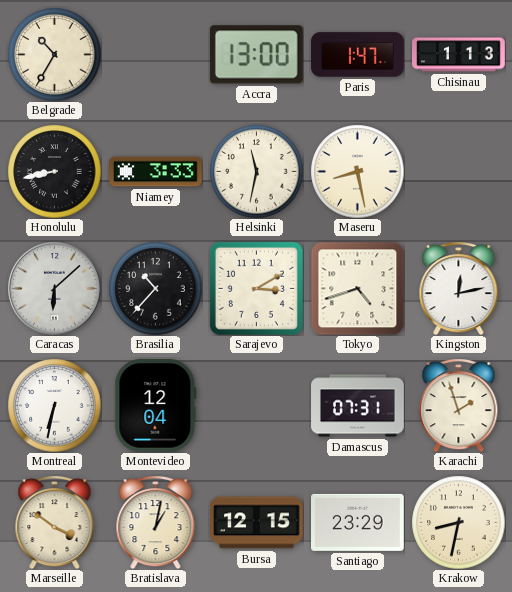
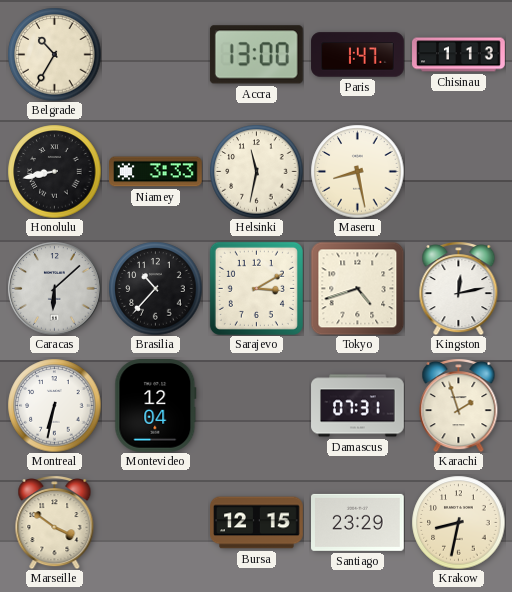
Bratislava: 1:02 -> none
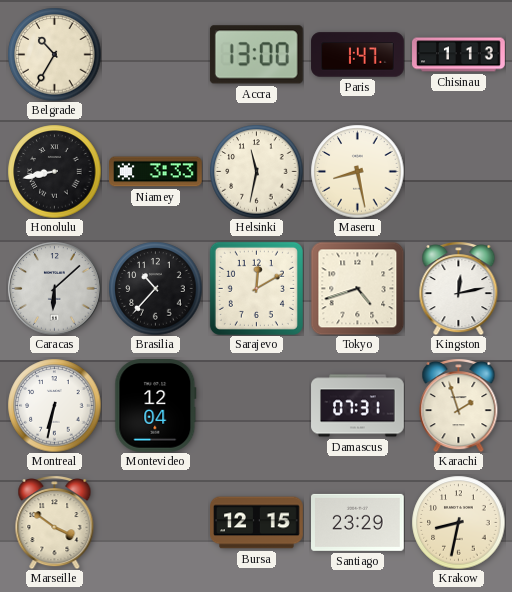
Sarajevo: 3:10 -> 12:10
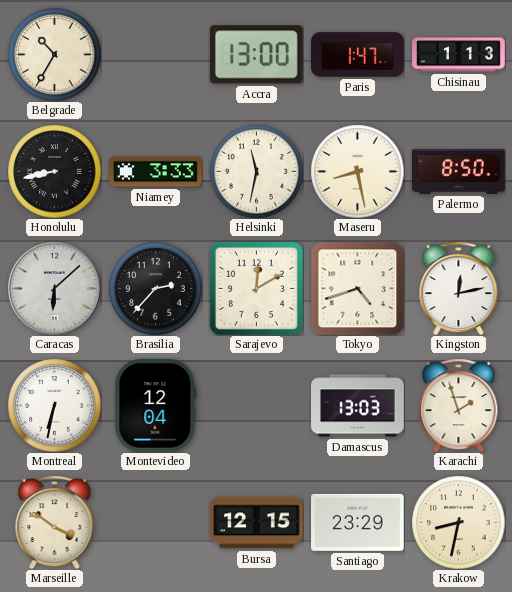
Palermo: none -> 8:50
Brasilia: 10:37 -> 2:37
Damascus: 07:31 -> 13:03
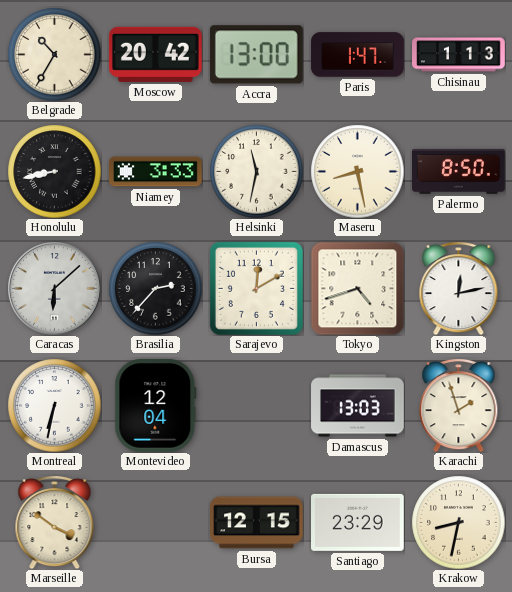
Moscow: none -> 20:42
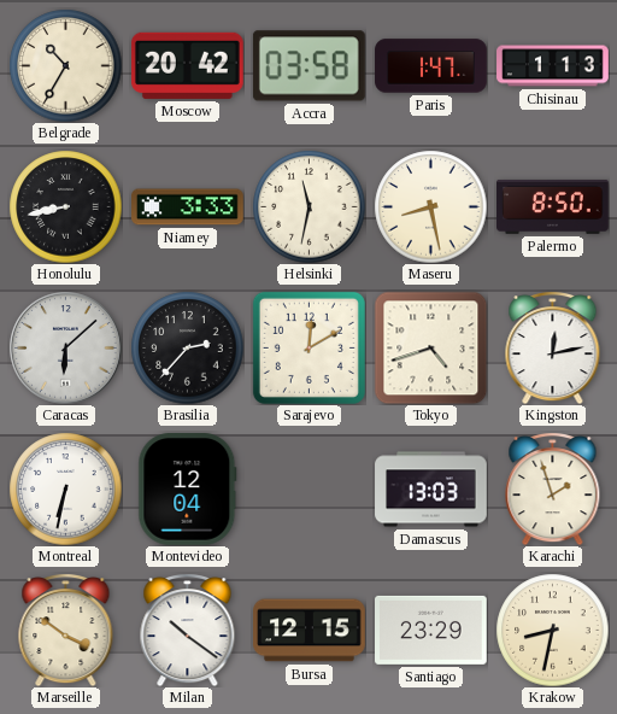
Accra: 13:00 -> 03:58
Milan: none -> 10:21
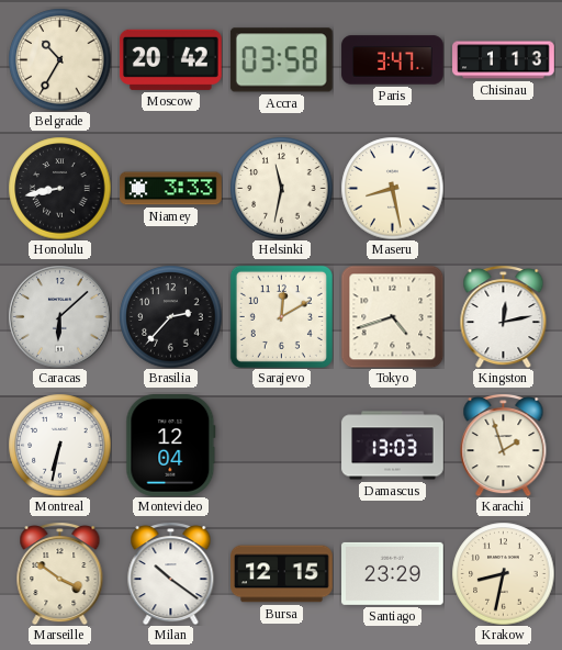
Paris: 1:47 -> 3:47
Palermo: 8:50 -> none
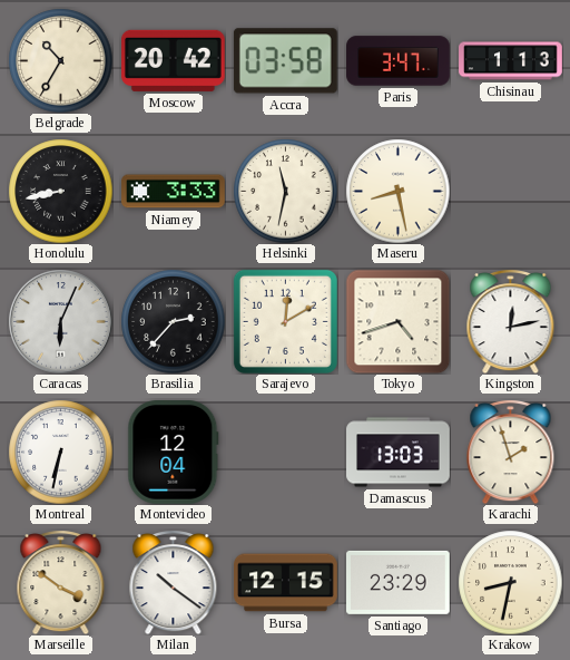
Caracas: 6:08 -> 6:04
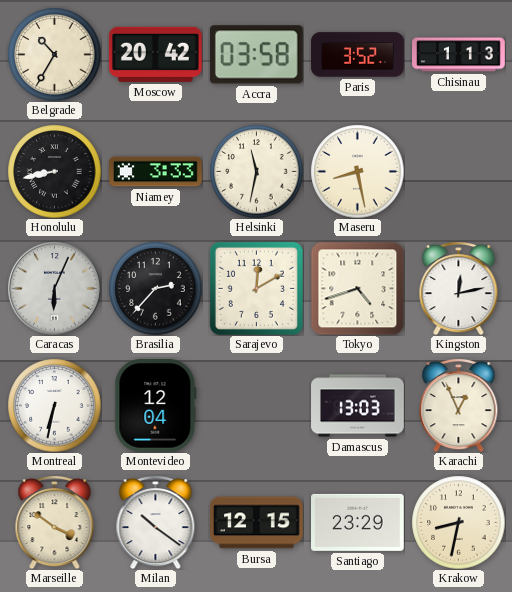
Paris: 3:47 -> 3:52
Karachi: 1:57 -> 12:56
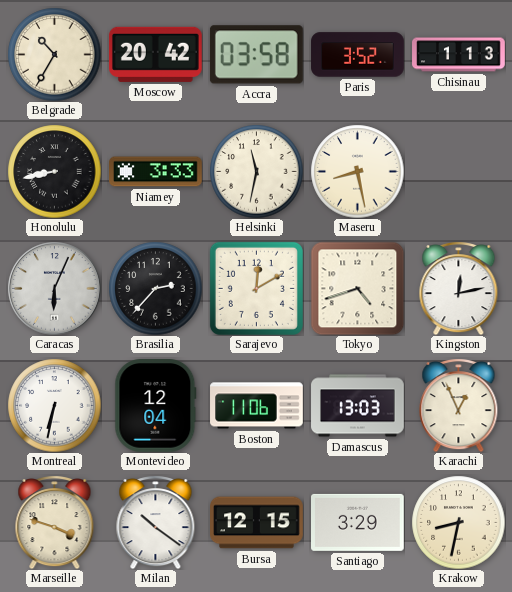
Boston: none -> 11:06
Marseille: 3:51 -> 3:48
Santiago: 23:29 -> 3:29
